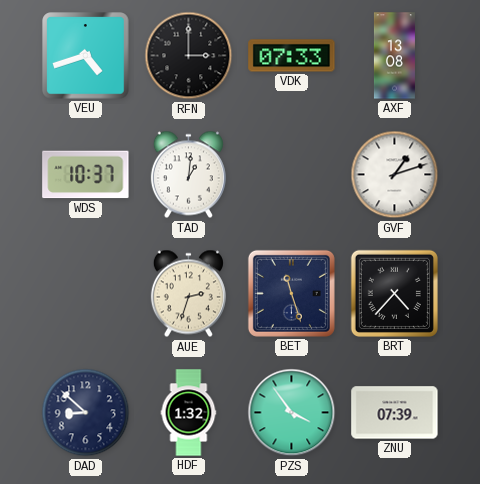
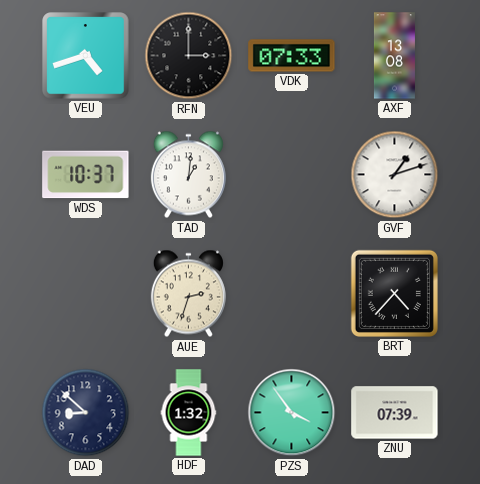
BET: 11:27 -> none
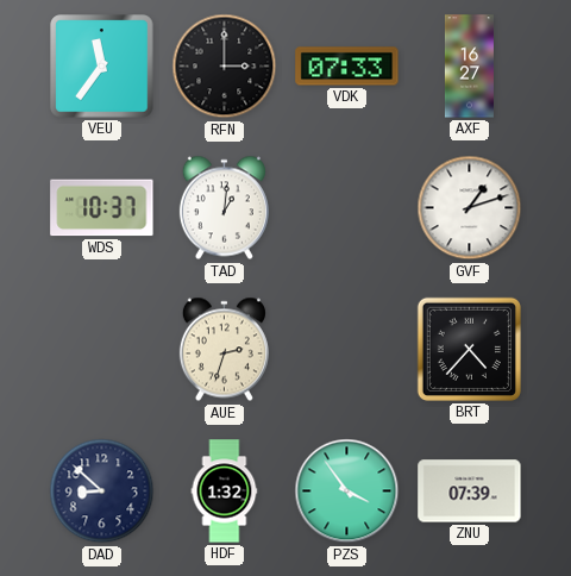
VEU: 4:42 -> 11:36
AXF: 13:08 -> 16:27
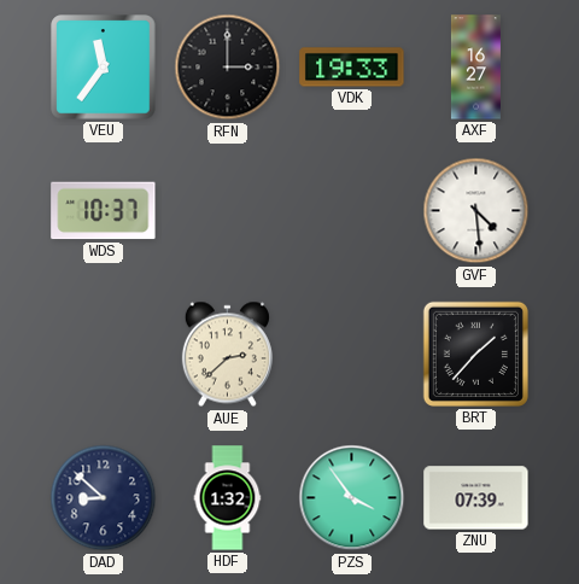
VDK: 07:33 -> 19:33
TAD: 1:01 -> none
GVF: 1:12 -> 4:29
AUE: 2:33 -> 2:38
BRT: 4:37 -> 1:37
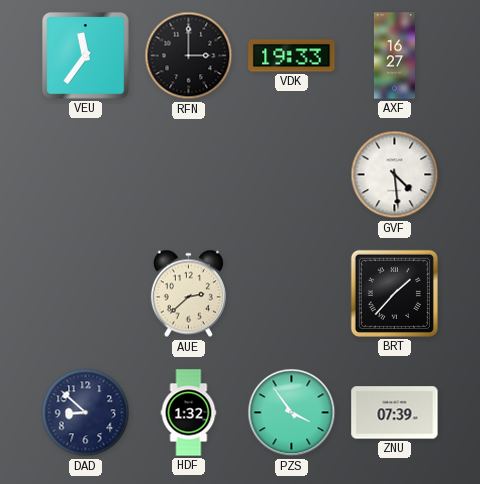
WDS: 10:37 -> none
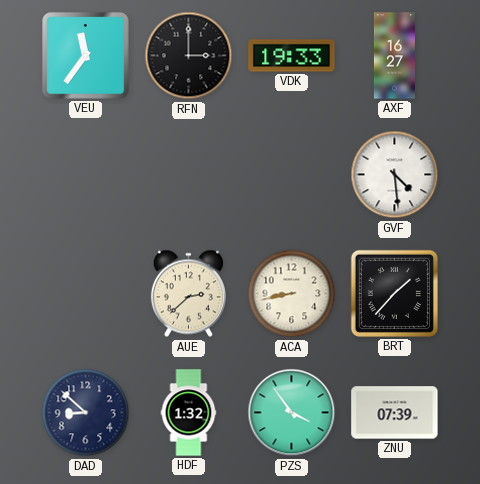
ACA: none -> 8:43
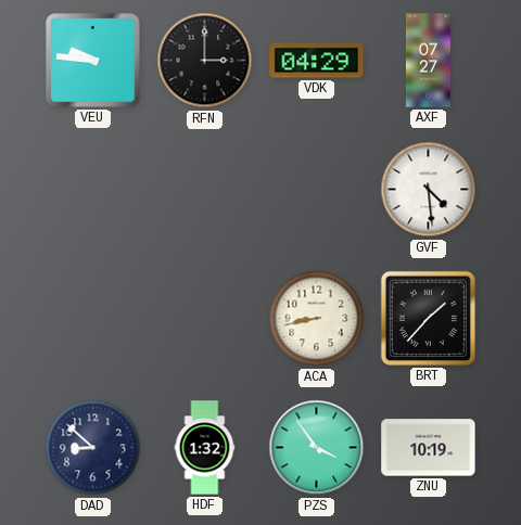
VEU: 11:36 -> 9:46
VDK: 19:33 -> 04:29
AXF: 16:27 -> 07:27
AUE: 2:38 -> none
ZNU: 07:39 -> 10:19
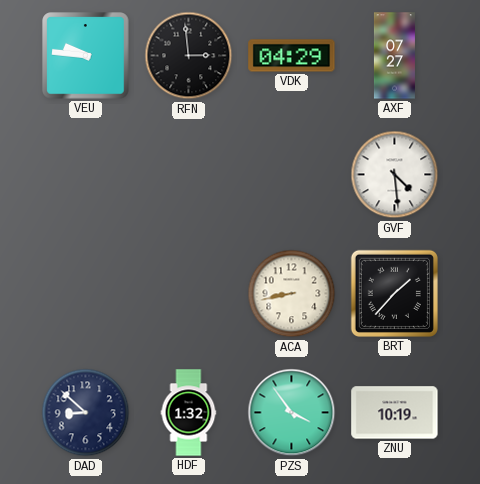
RFN: 3:00 -> 2:59
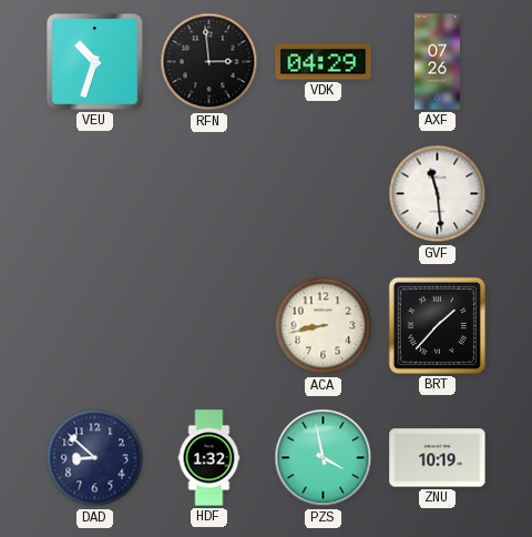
VEU: 9:46 -> 10:33
AXF: 07:27 -> 07:26
GVF: 4:29 -> 11:29
PZS: 3:54 -> 3:58
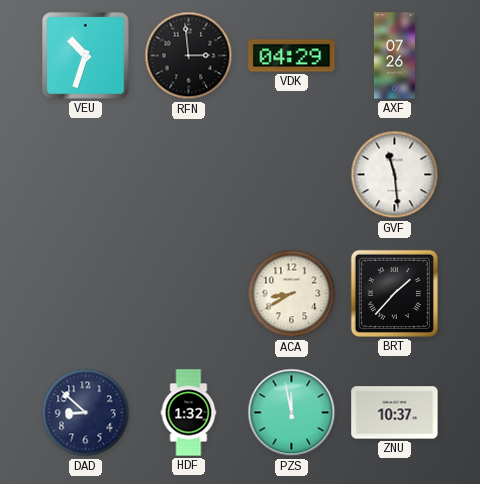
ACA: 8:43 -> 8:40
PZS: 3:58 -> 11:58
ZNU: 10:19 -> 10:37
